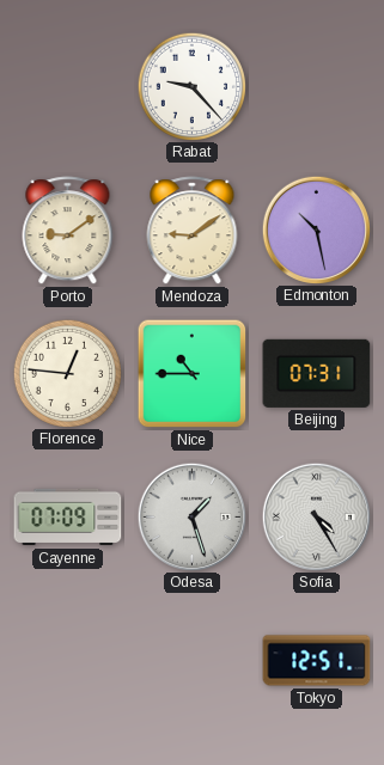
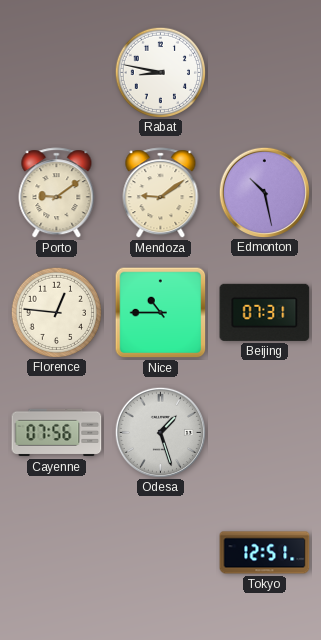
Rabat: 9:23 -> 8:47
Cayenne: 07:09 -> 07:56
Sofia: 4:25 -> none
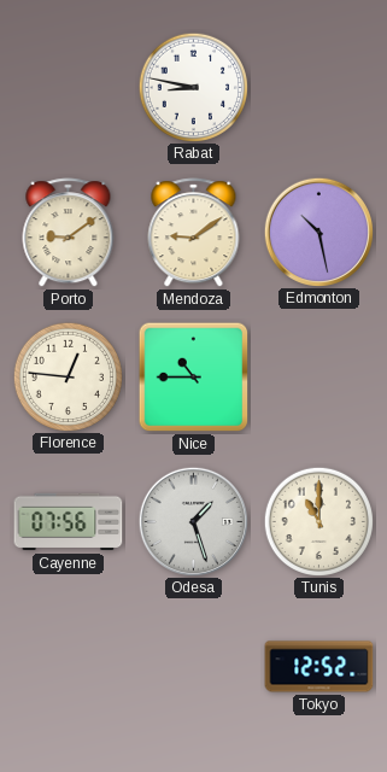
Beijing: 07:31 -> none
Tunis: none -> 11:00
Tokyo: 12:51 -> 12:52
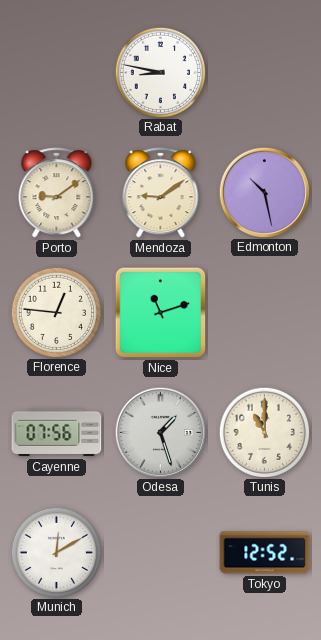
Nice: 10:45 -> 11:12
Munich: none -> 12:10
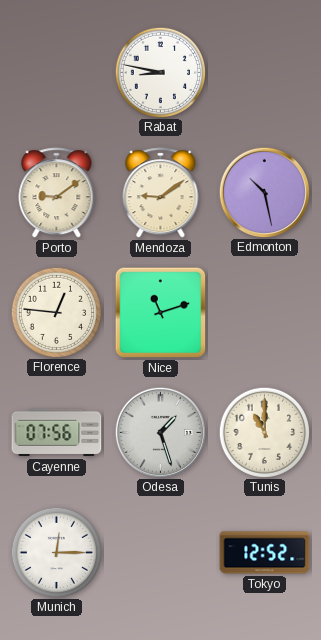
Munich: 12:10 -> 12:15
